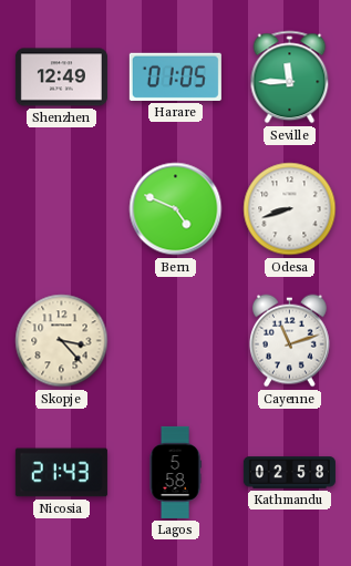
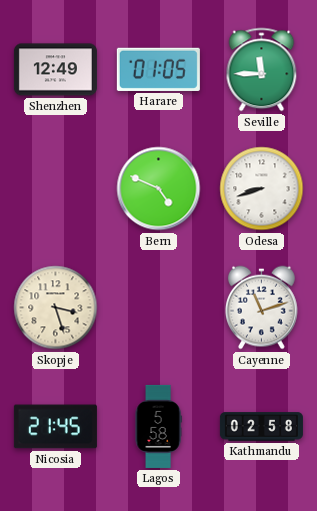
Skopje: 3:23 -> 3:27
Nicosia: 21:43 -> 21:45
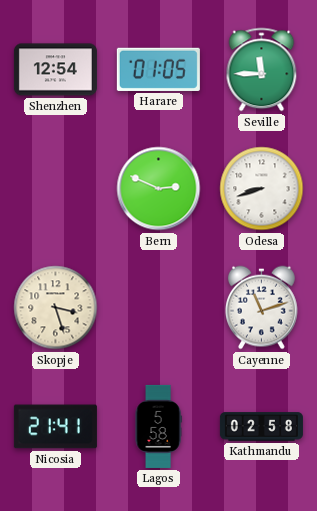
Shenzhen: 12:49 -> 12:54
Bern: 4:49 -> 2:49
Nicosia: 21:45 -> 21:41
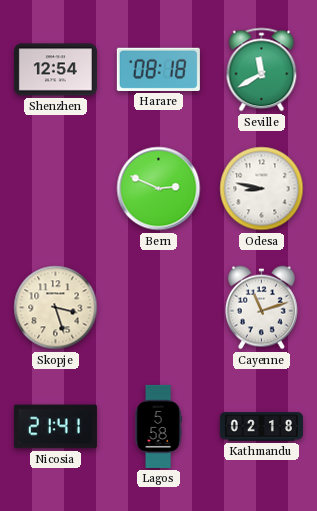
Harare: 01:05 -> 08:18
Seville: 11:45 -> 11:40
Odesa: 8:42 -> 8:47
Kathmandu: 02:58 -> 02:18
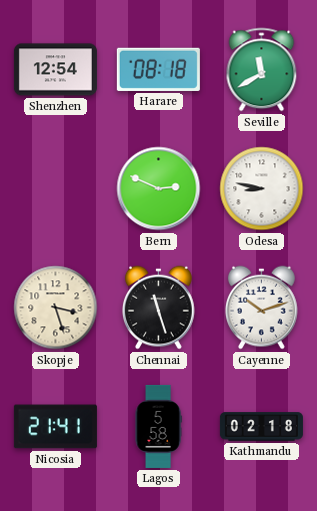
Chennai: none -> 11:27
Cayenne: 11:12 -> 10:12
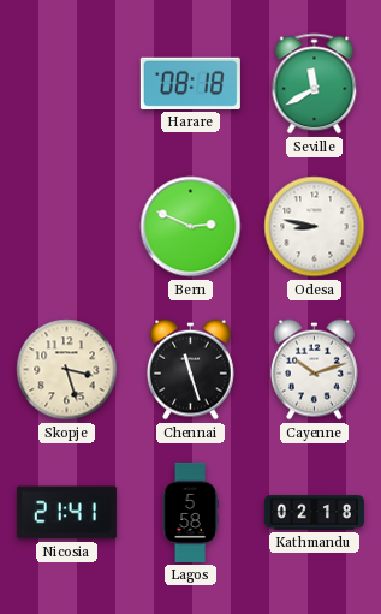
Shenzhen: 12:54 -> none
